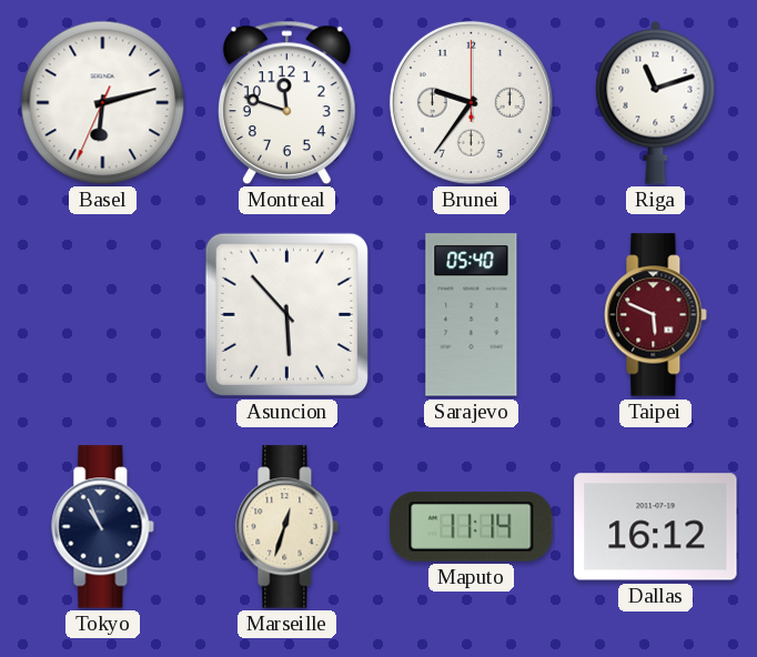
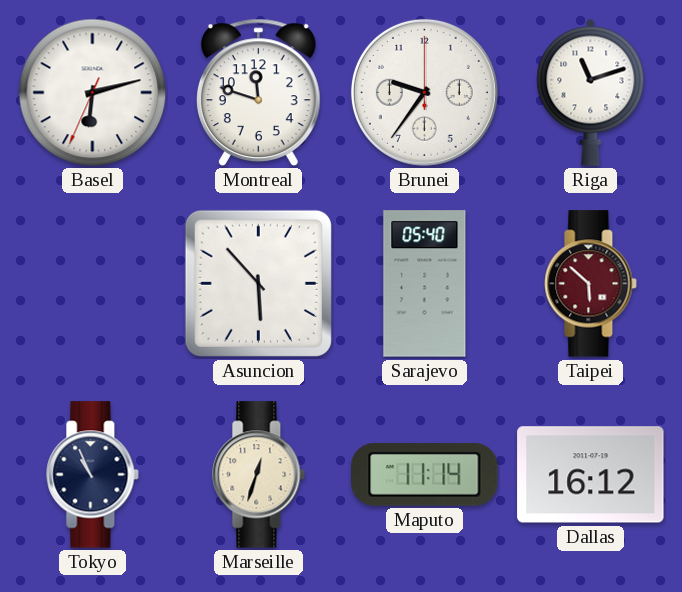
Taipei: 5:49 -> 5:52
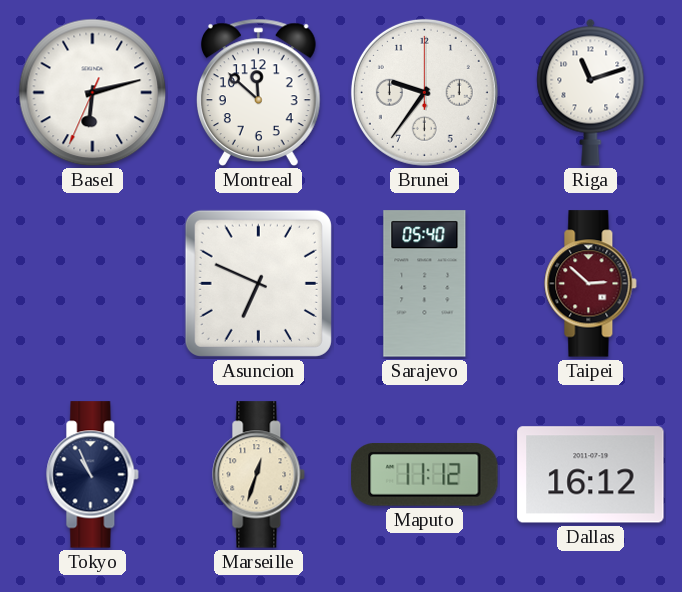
Montreal: 11:48 -> 11:52
Asuncion: 5:53 -> 6:49
Taipei: 5:52 -> 2:52
Maputo: 11:14 -> 11:12
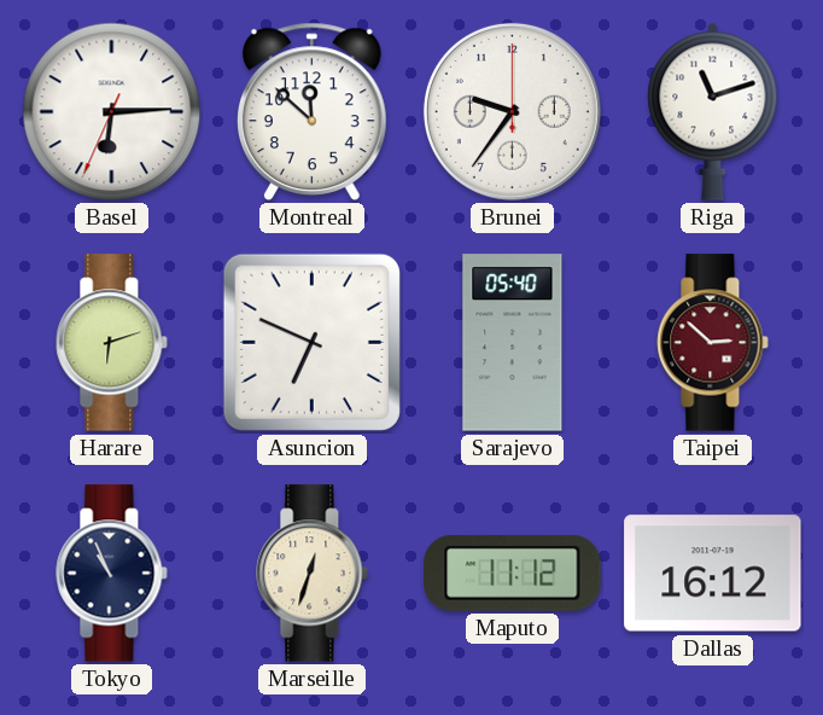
Basel: 6:12 -> 6:14
Harare: none -> 6:12
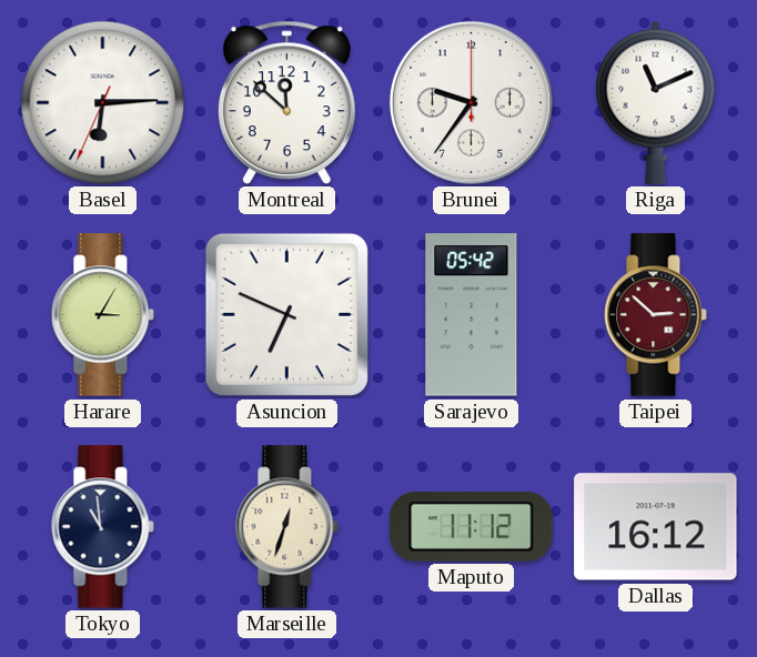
Riga: 11:12 -> 11:11
Harare: 6:12 -> 3:05
Sarajevo: 05:40 -> 05:42
Tokyo: 10:56 -> 10:59
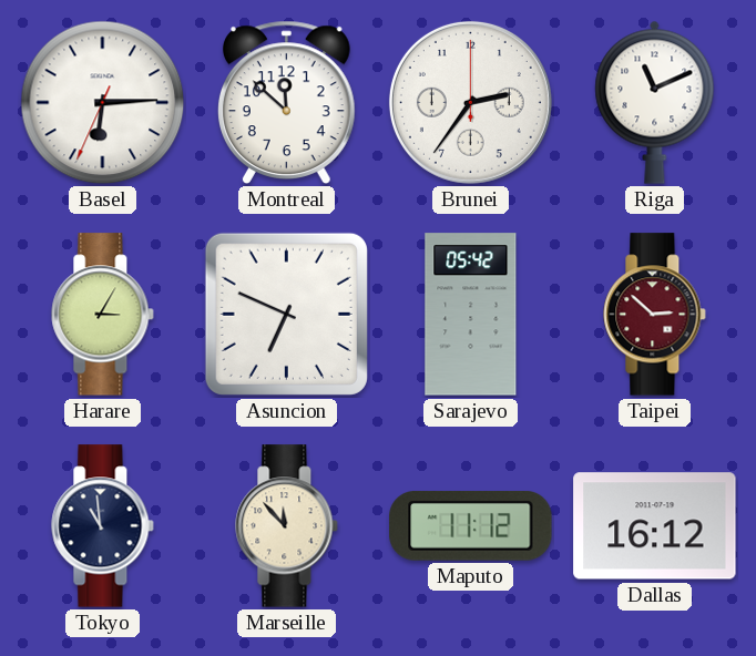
Brunei: 9:36 -> 2:36
Marseille: 12:33 -> 11:53
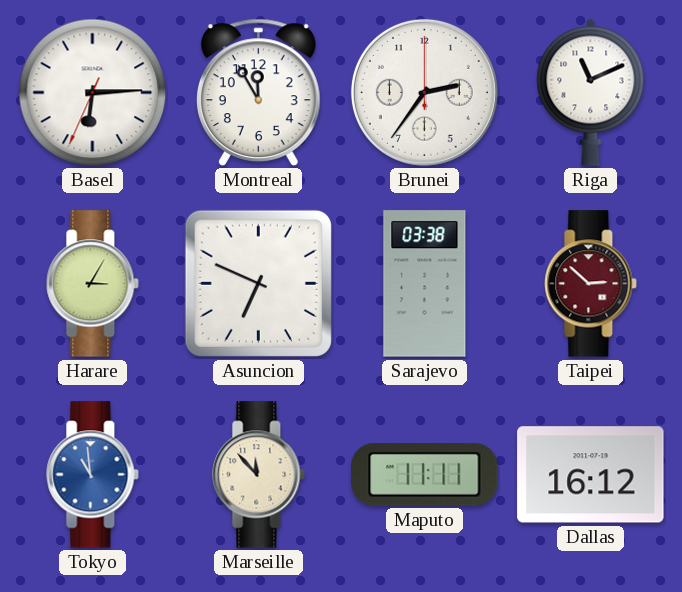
Montreal: 11:52 -> 11:55
Sarajevo: 05:42 -> 03:38
Tokyo dial: navy -> blue
Maputo: 11:12 -> 11:11
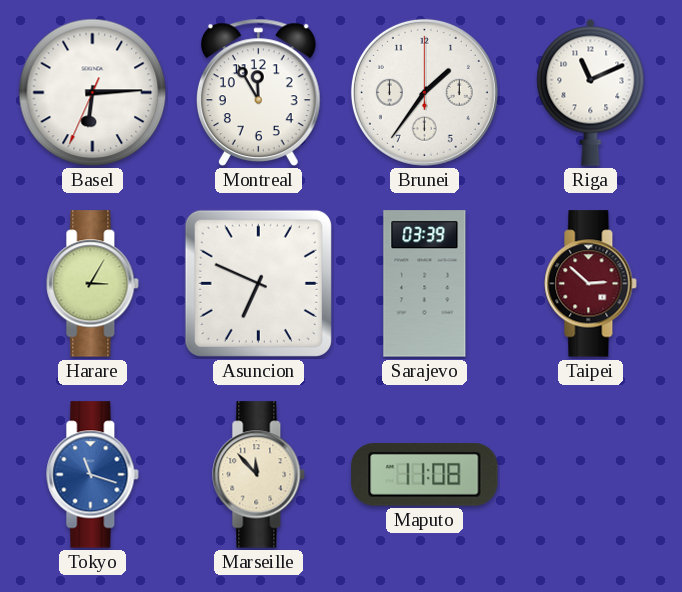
Brunei: 2:36 -> 1:36
Sarajevo: 03:38 -> 03:39
Tokyo: 10:59 -> 11:18
Maputo: 11:11 -> 11:08
Dallas: 16:12 -> none
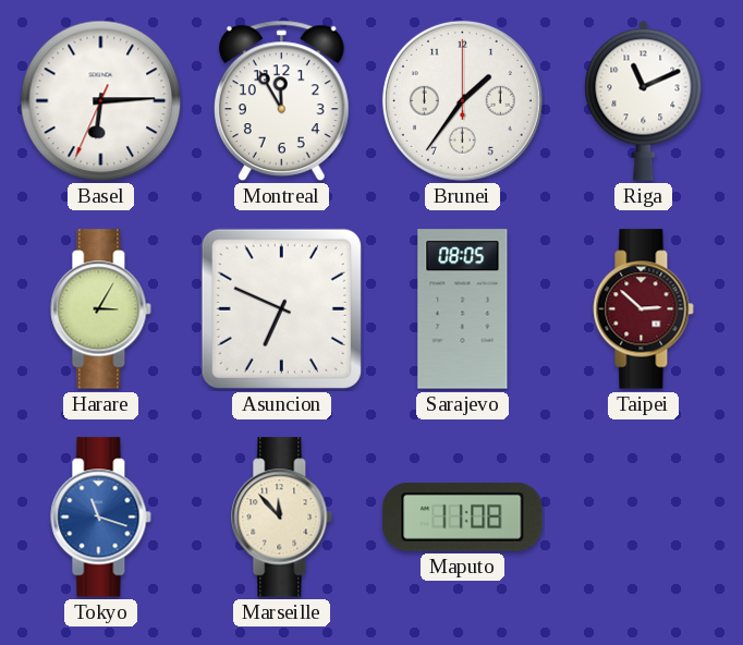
Sarajevo: 03:39 -> 08:05
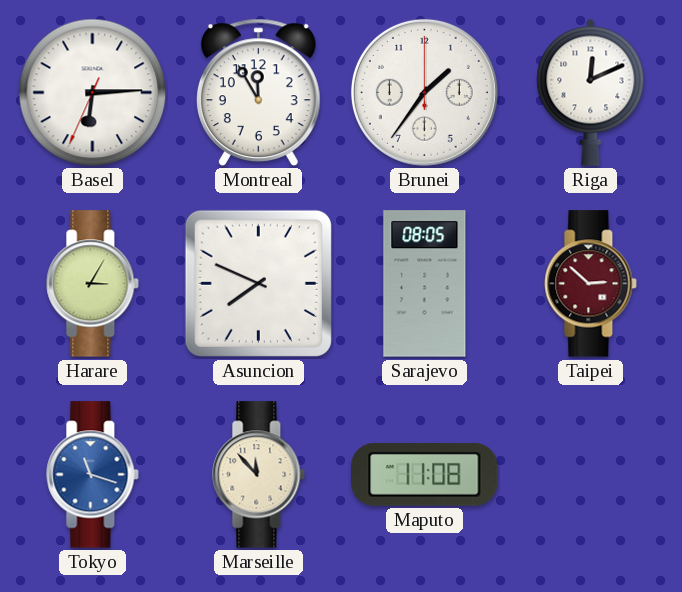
Riga: 11:11 -> 12:11
Asuncion: 6:49 -> 7:49
